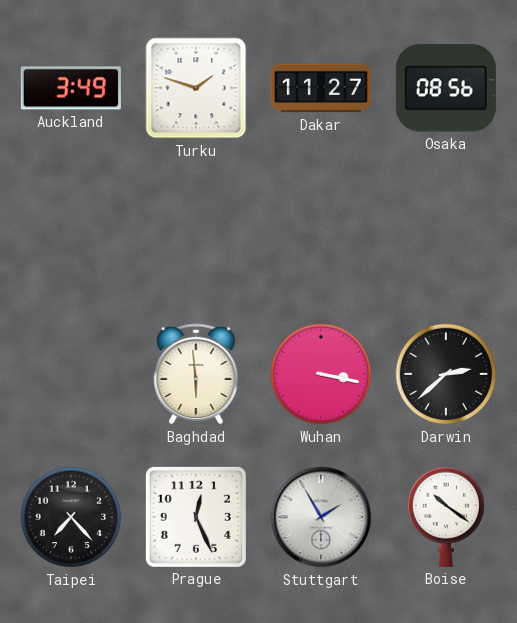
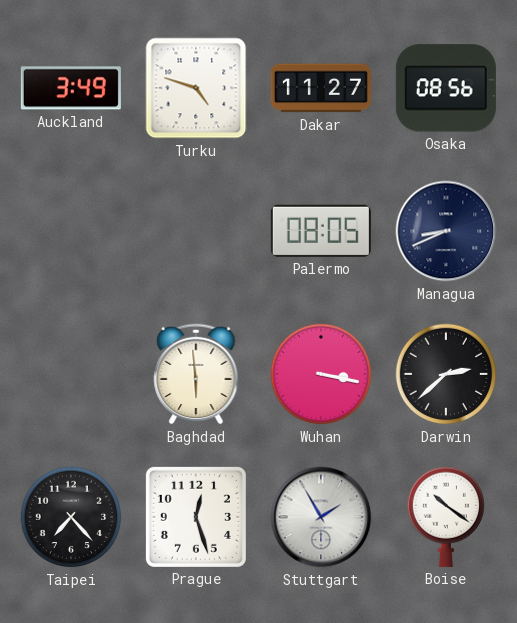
Turku: 1:48 -> 4:48
Palermo: none -> 08:05
Managua: none -> 8:41
Prague: 12:26 -> 12:27
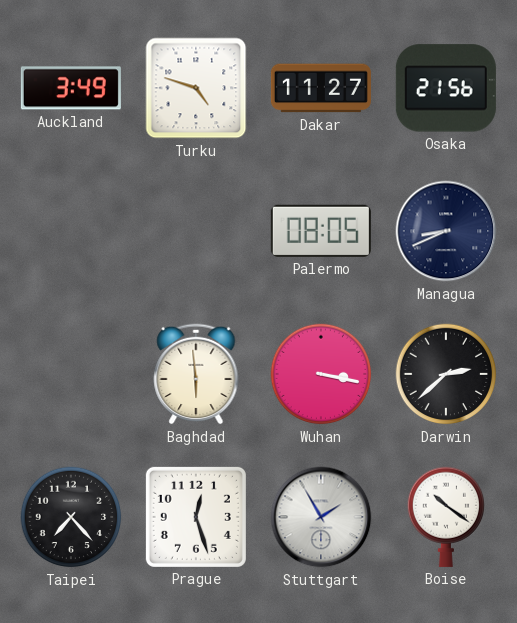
Osaka: 08:56 -> 21:56
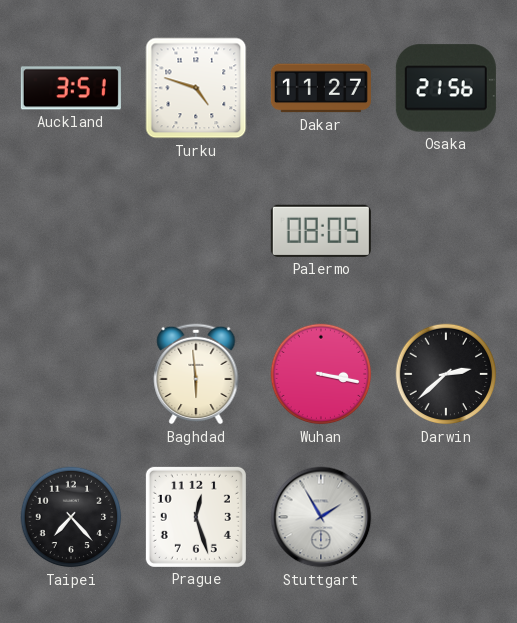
Auckland: 3:49 -> 3:51
Managua: 8:41 -> none
Boise: 10:21 -> none
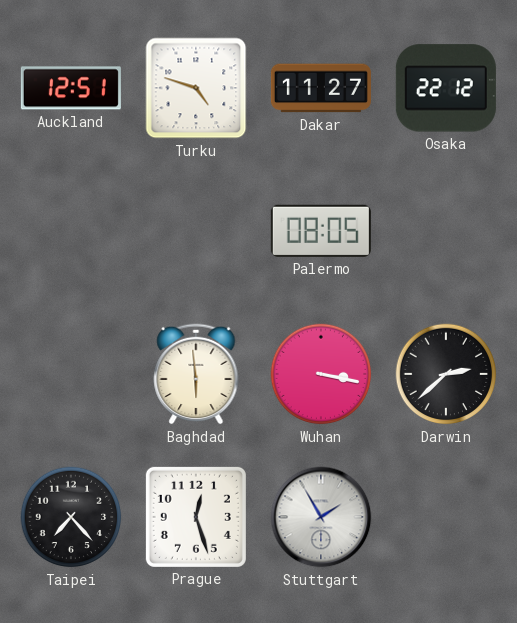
Auckland: 3:51 -> 12:51
Osaka: 21:56 -> 22:12
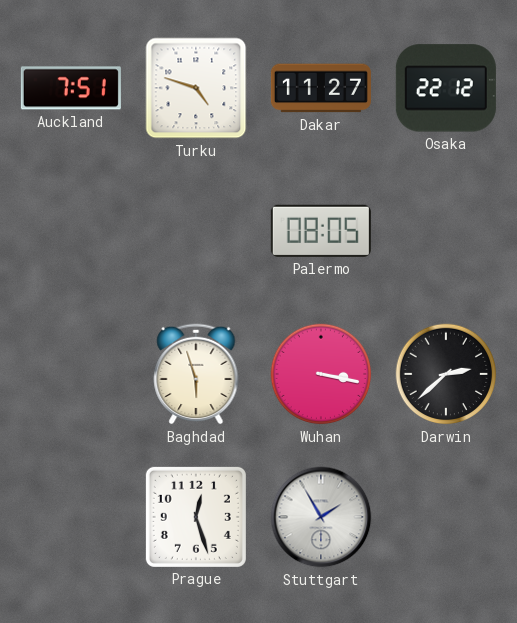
Auckland: 12:51 -> 7:51
Baghdad: 5:59 -> 5:57
Taipei: 7:23 -> none
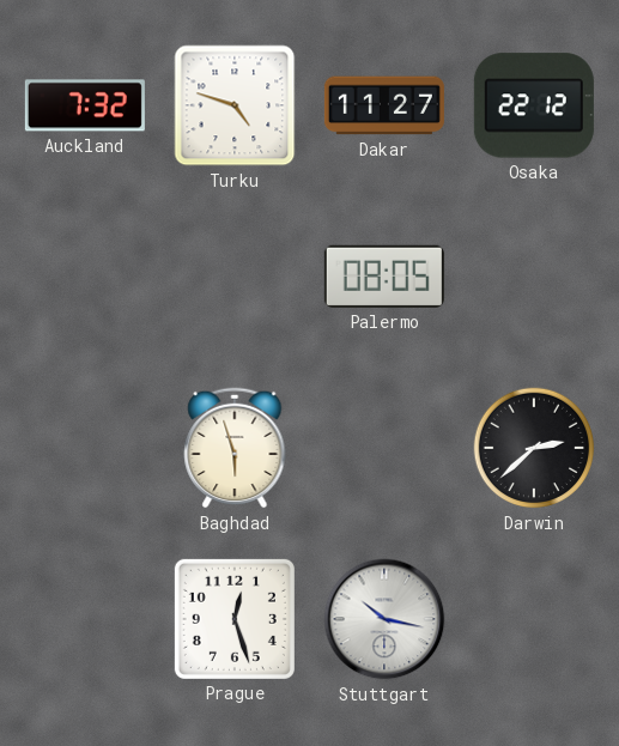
Auckland: 7:51 -> 7:32
Wuhan: 3:17 -> none
Stuttgart: 1:55 -> 10:17
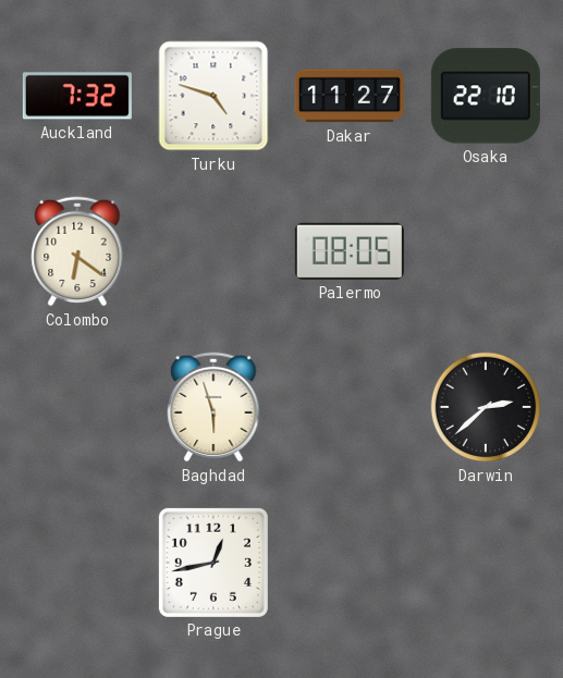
Osaka: 22:12 -> 22:10
Colombo: none -> 6:21
Prague: 12:27 -> 12:43
Stuttgart: 10:17 -> none
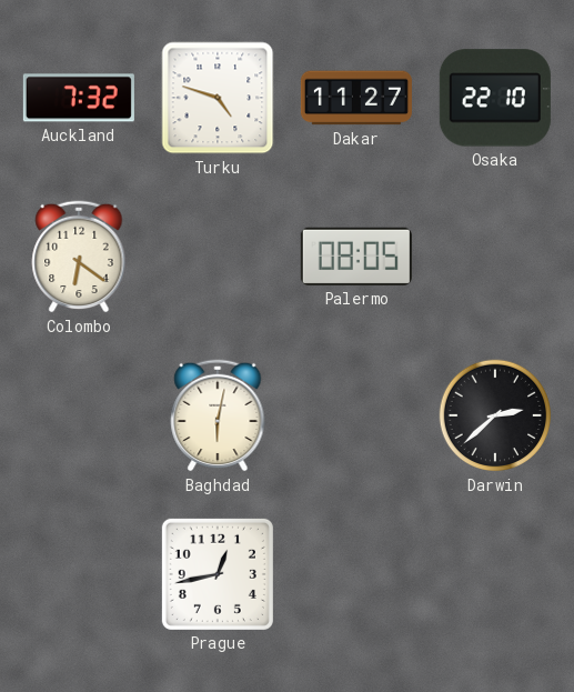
Baghdad: 5:57 -> 6:02
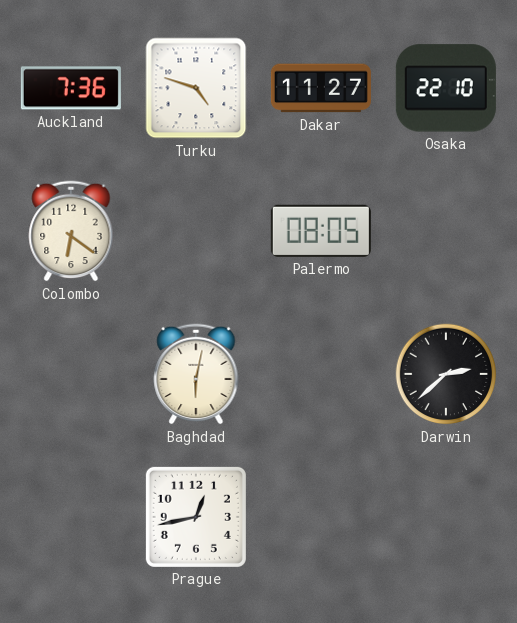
Auckland: 7:32 -> 7:36
